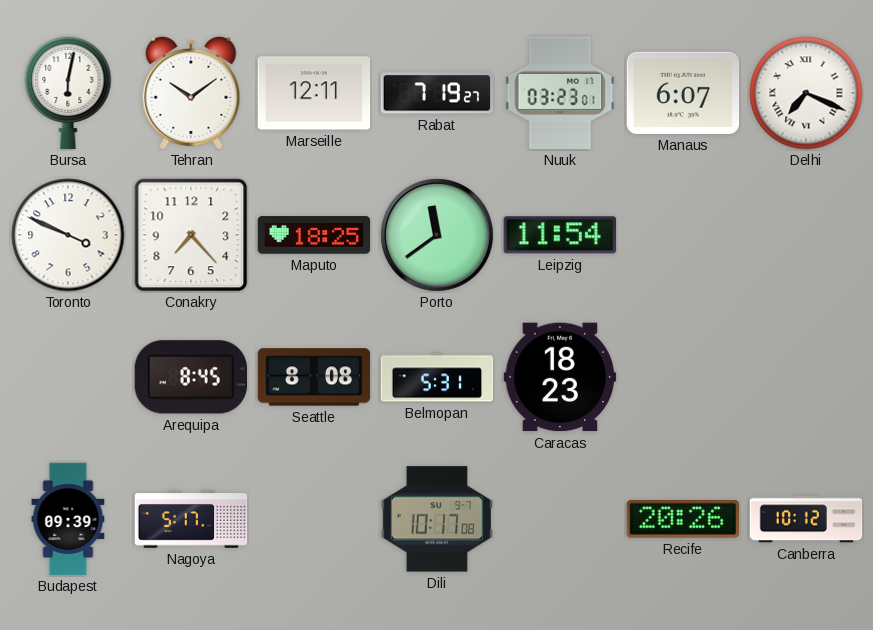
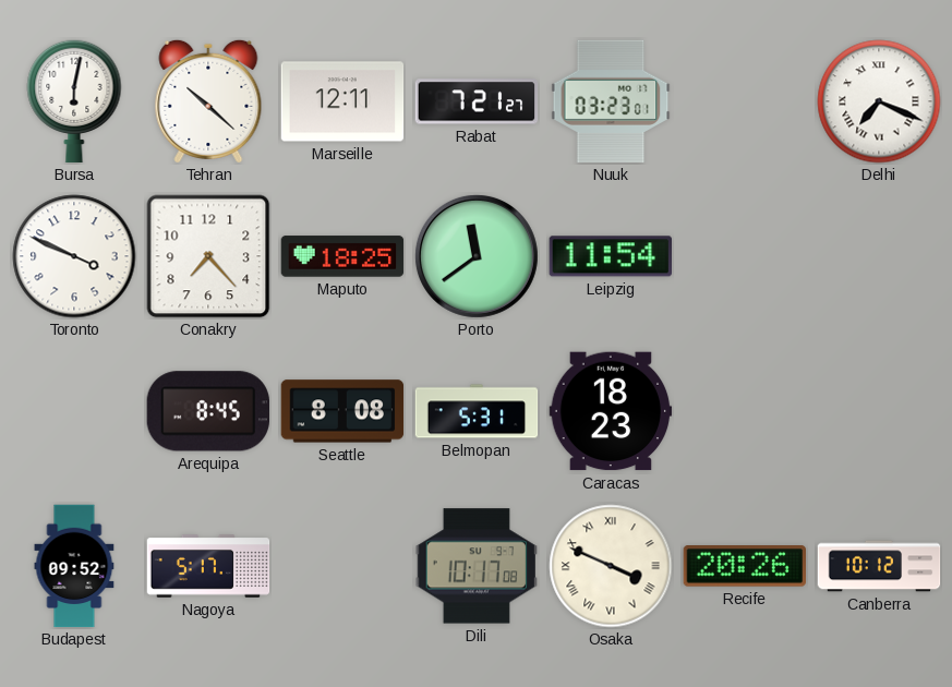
Tehran: 10:09 -> 10:22
Rabat: 7:19 -> 7:21
Manaus: 6:07 -> none
Budapest: 09:39 -> 09:52
Osaka: none -> 3:49
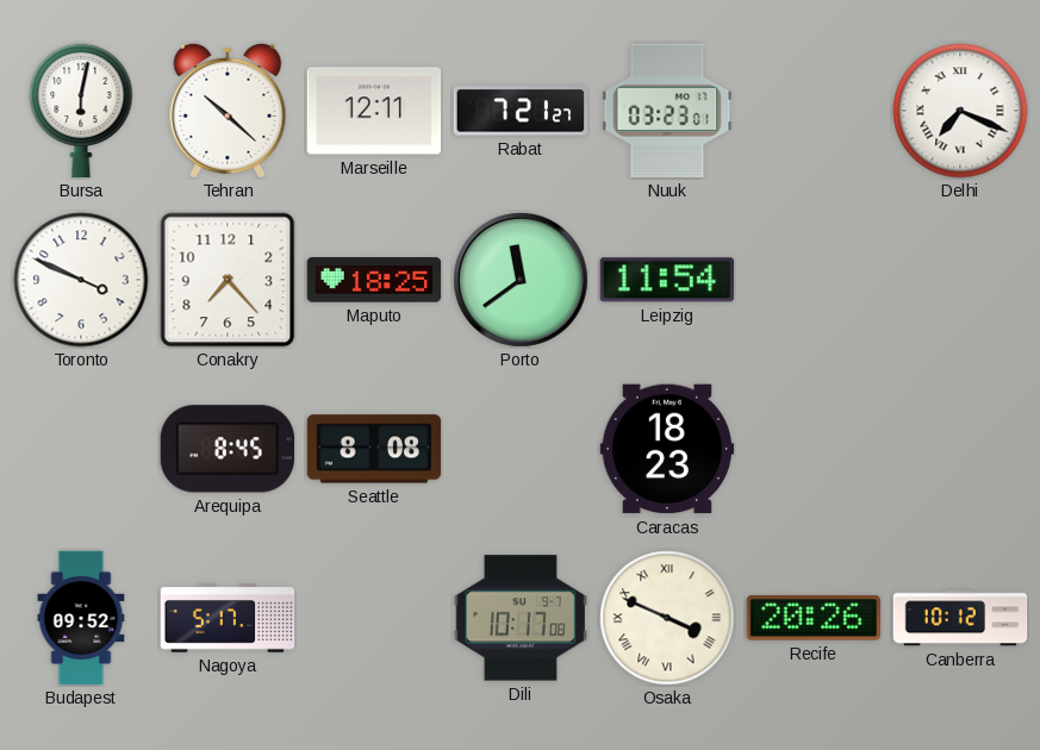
Belmopan: 5:31 -> none
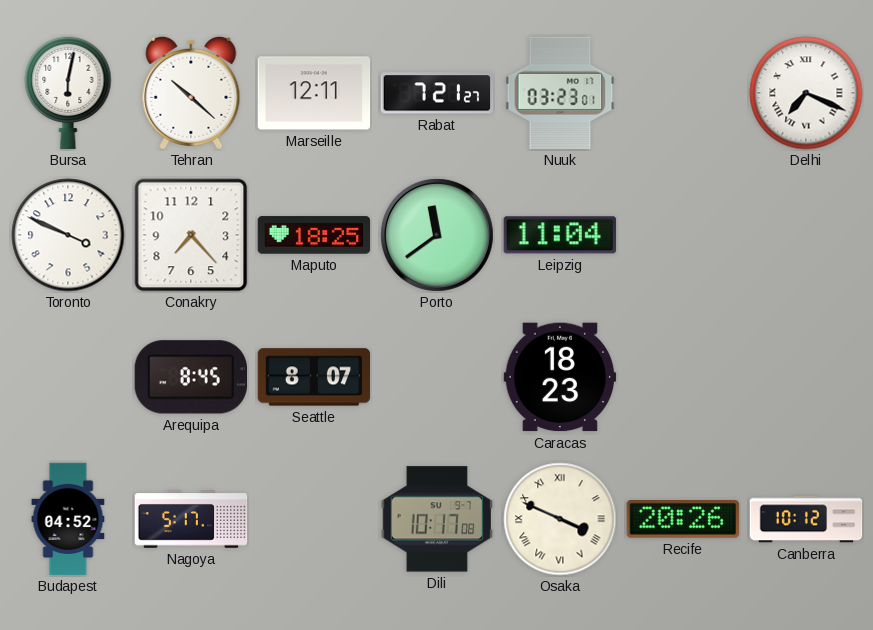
Leipzig: 11:54 -> 11:04
Seattle: 8:08 -> 8:07
Budapest: 09:52 -> 04:52
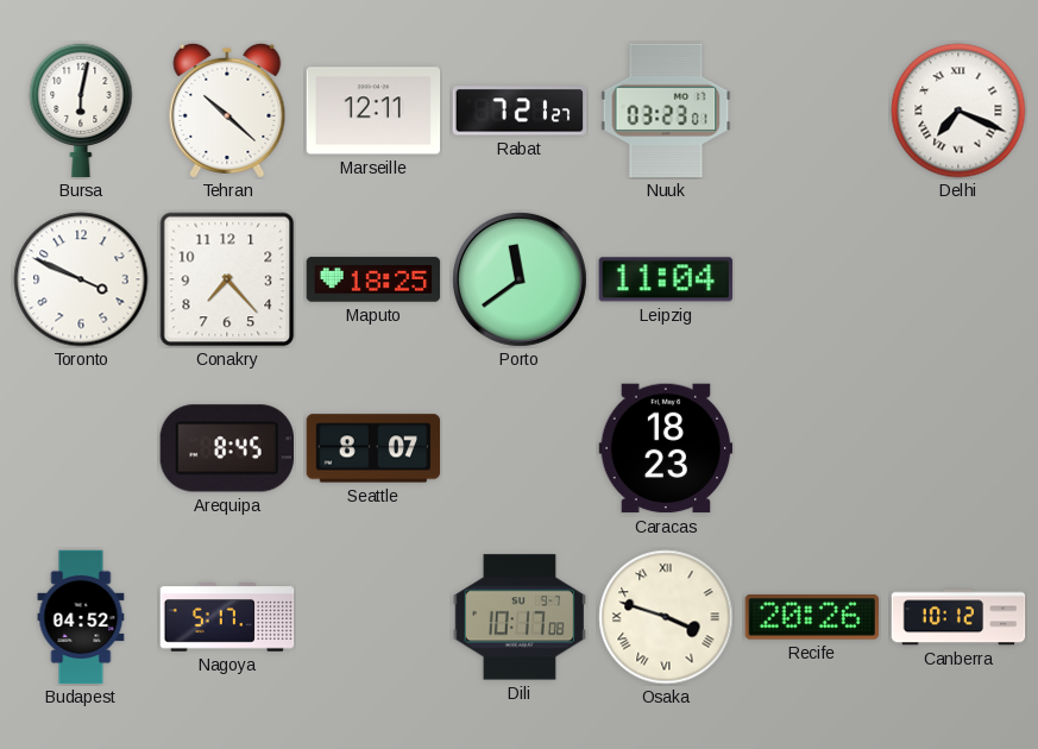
Osaka: 3:49 -> 3:48
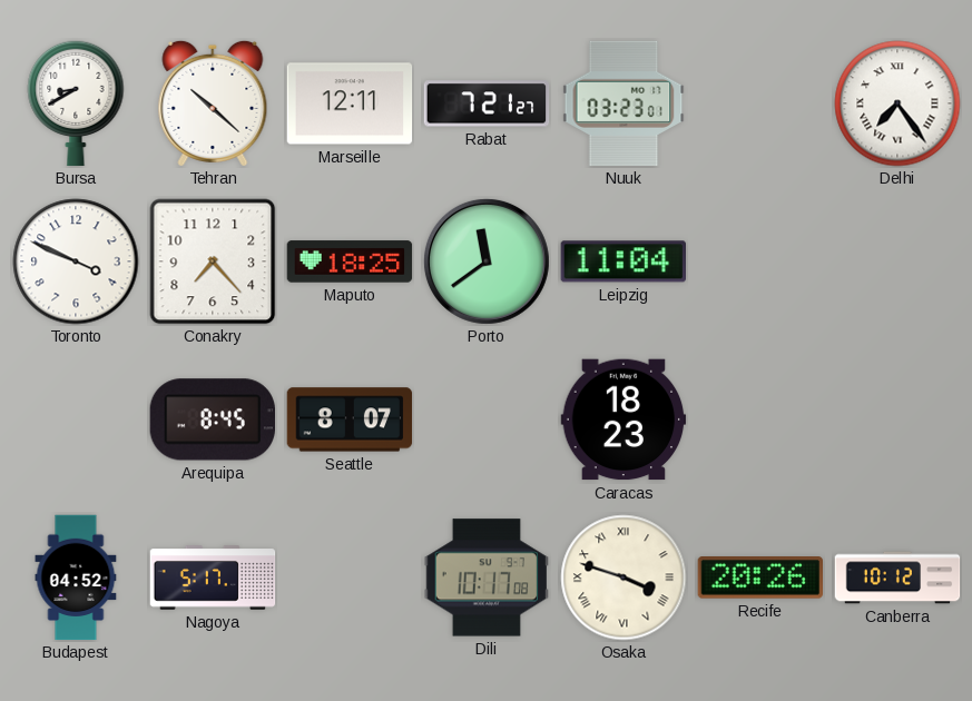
Bursa: 6:02 -> 8:40
Delhi: 7:19 -> 7:24
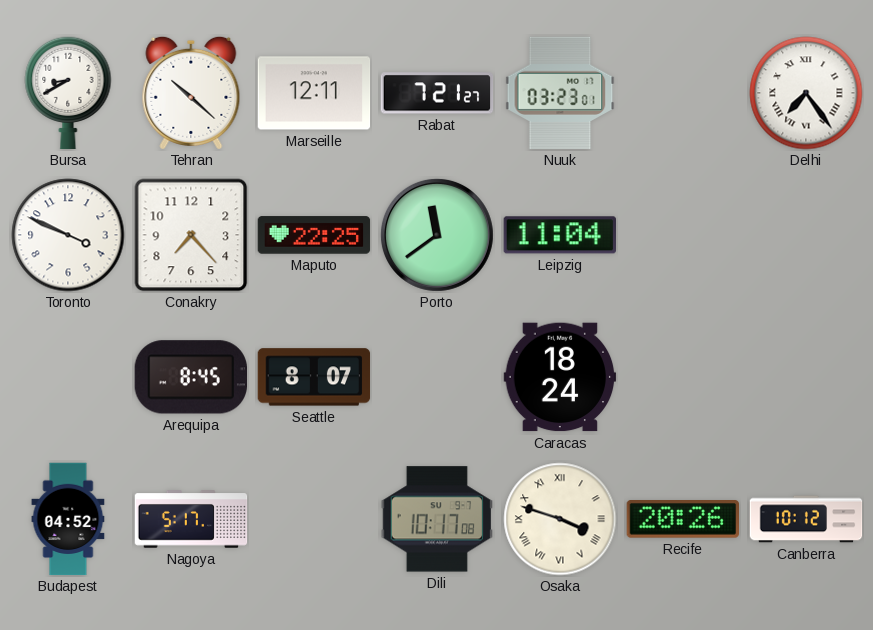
Maputo: 18:25 -> 22:25
Caracas: 18:23 -> 18:24
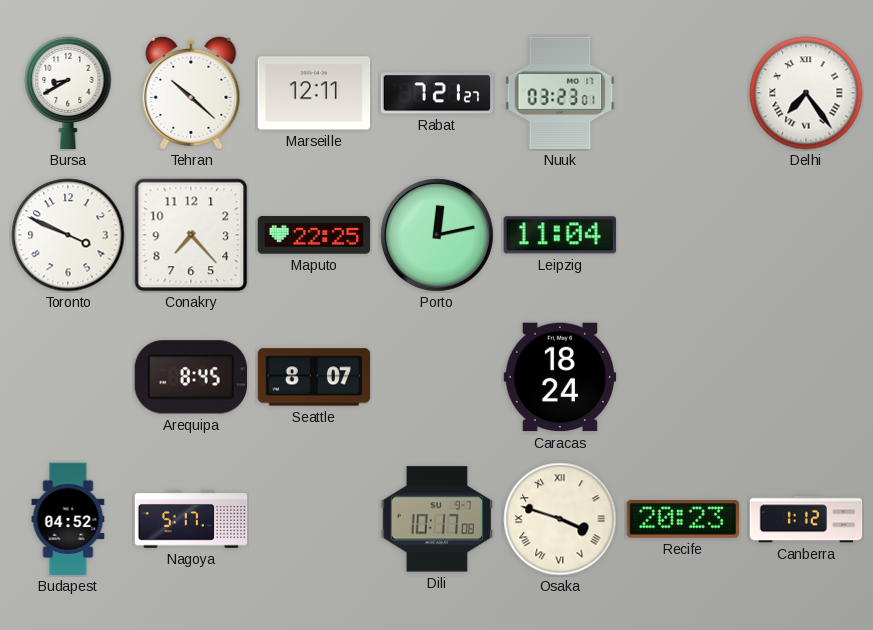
Porto: 11:39 -> 12:13
Recife: 20:26 -> 20:23
Canberra: 10:12 -> 1:12
